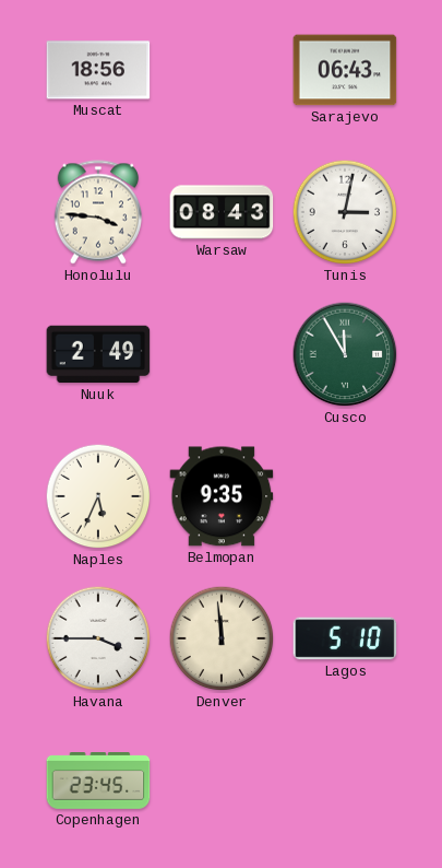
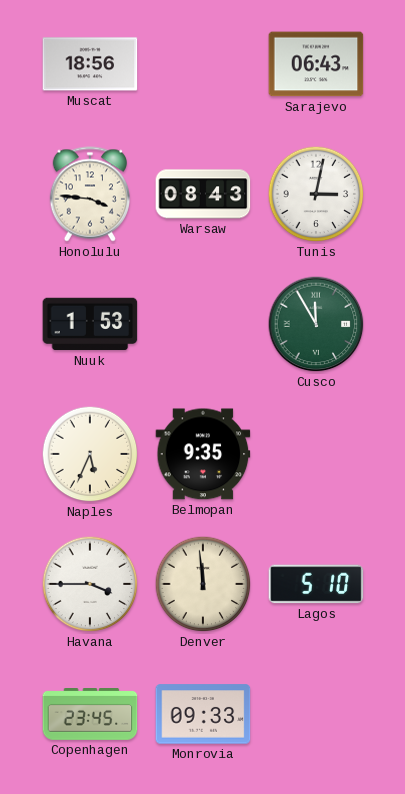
Nuuk: 2:49 -> 1:53
Monrovia: none -> 09:33
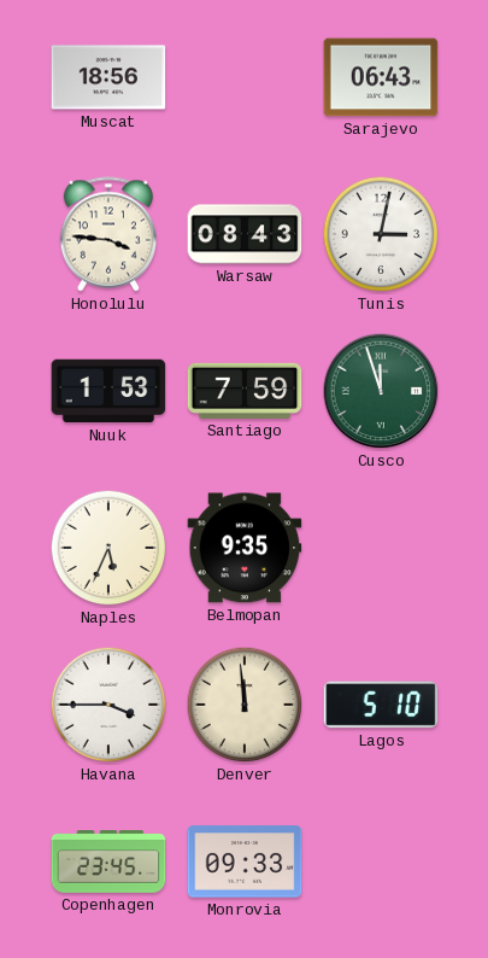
Santiago: none -> 7:59
Cusco: 11:55 -> 11:57
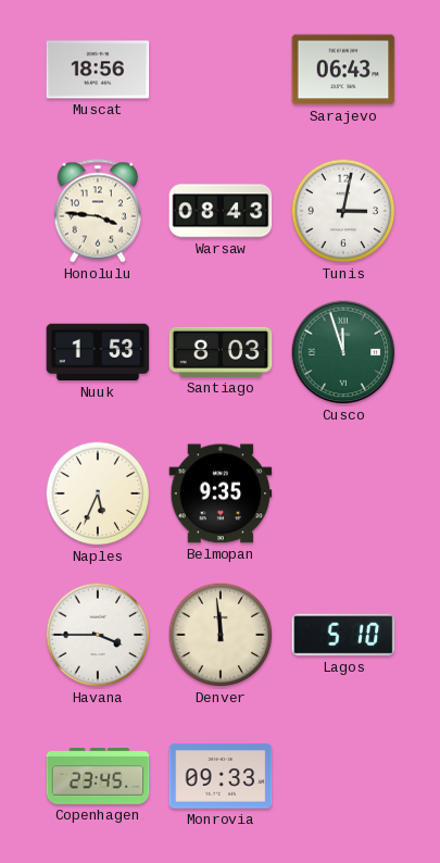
Santiago: 7:59 -> 8:03
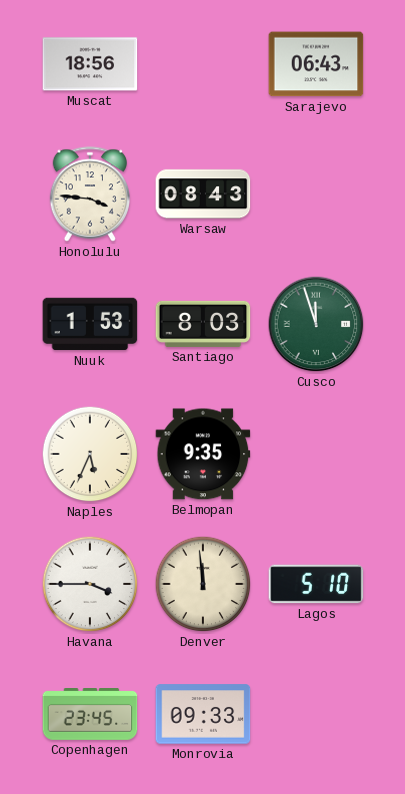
Tunis: 3:02 -> none
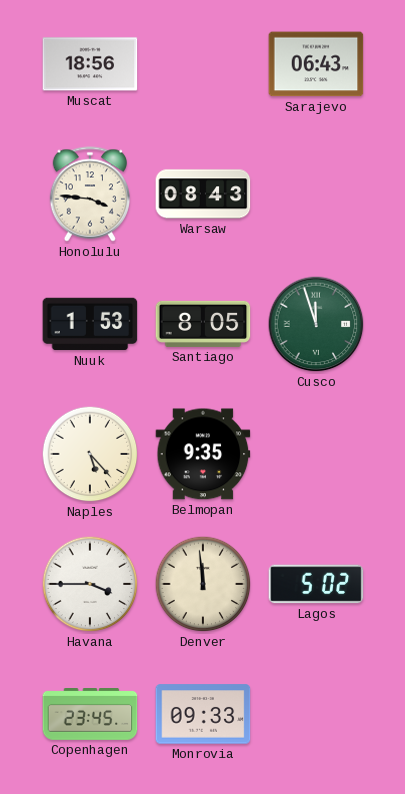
Santiago: 8:03 -> 8:05
Naples: 5:34 -> 5:23
Lagos: 5:10 -> 5:02
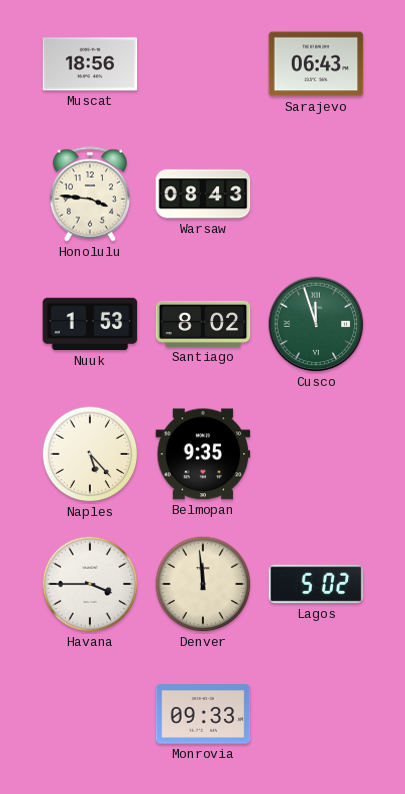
Santiago: 8:05 -> 8:02
Copenhagen: 23:45 -> none
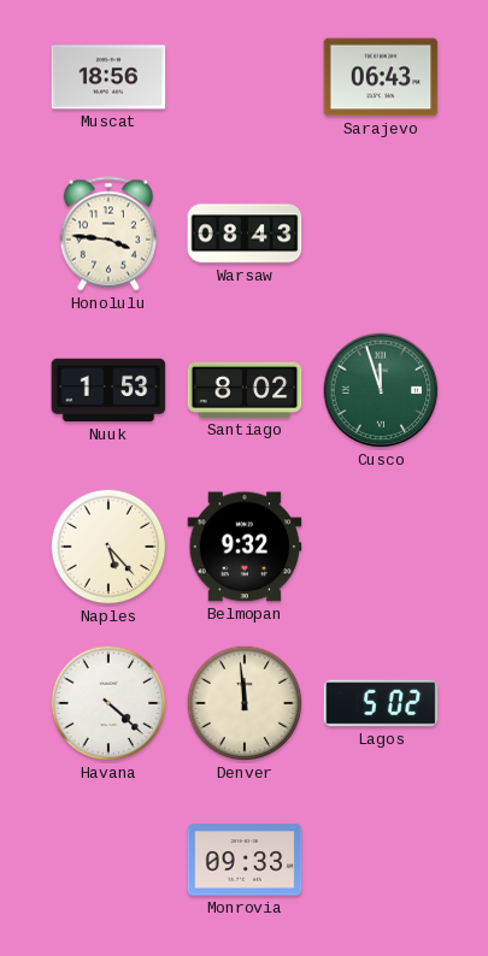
Belmopan: 9:35 -> 9:32
Havana: 3:45 -> 4:22
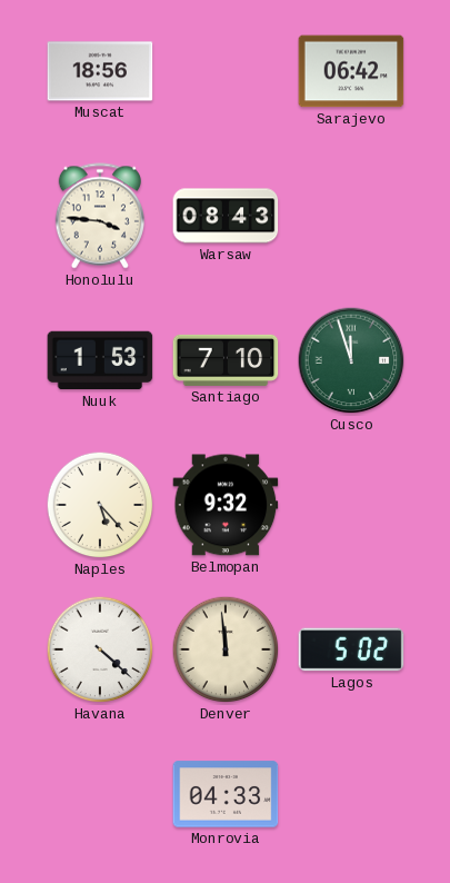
Sarajevo: 06:43 -> 06:42
Santiago: 8:02 -> 7:10
Monrovia: 09:33 -> 04:33
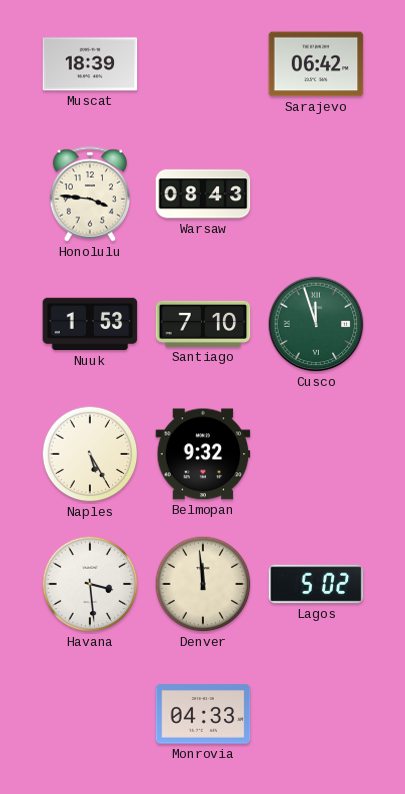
Muscat: 18:56 -> 18:39
Naples: 5:23 -> 5:25
Havana: 4:22 -> 3:29
